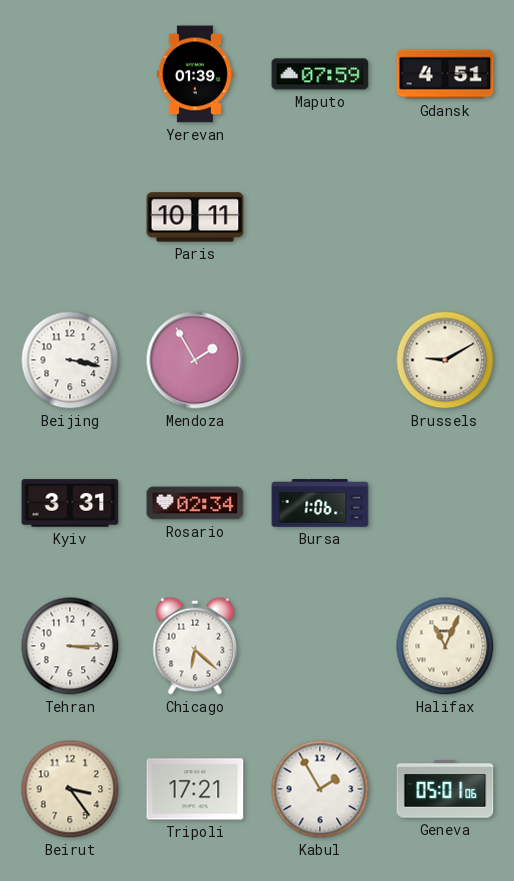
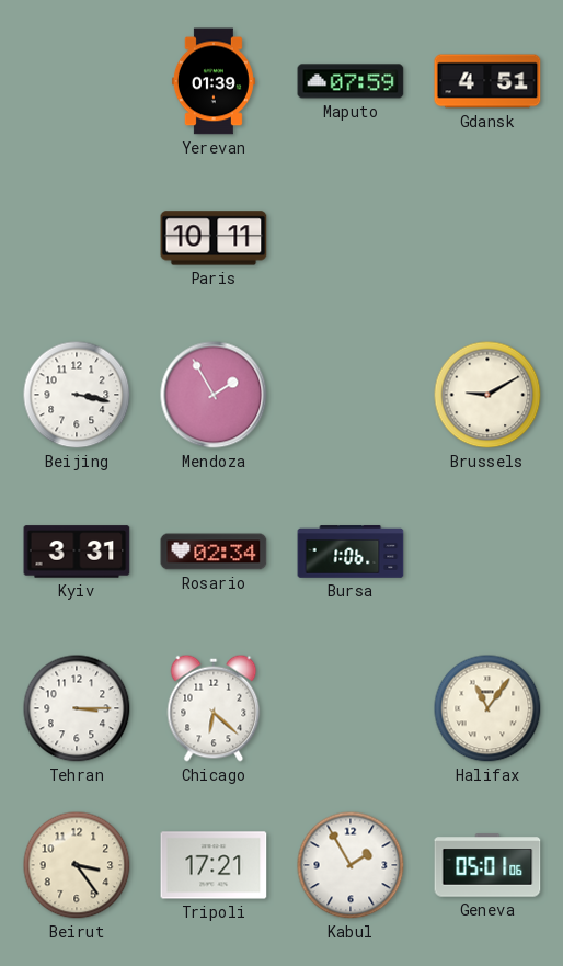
Halifax: 11:04 -> 11:06
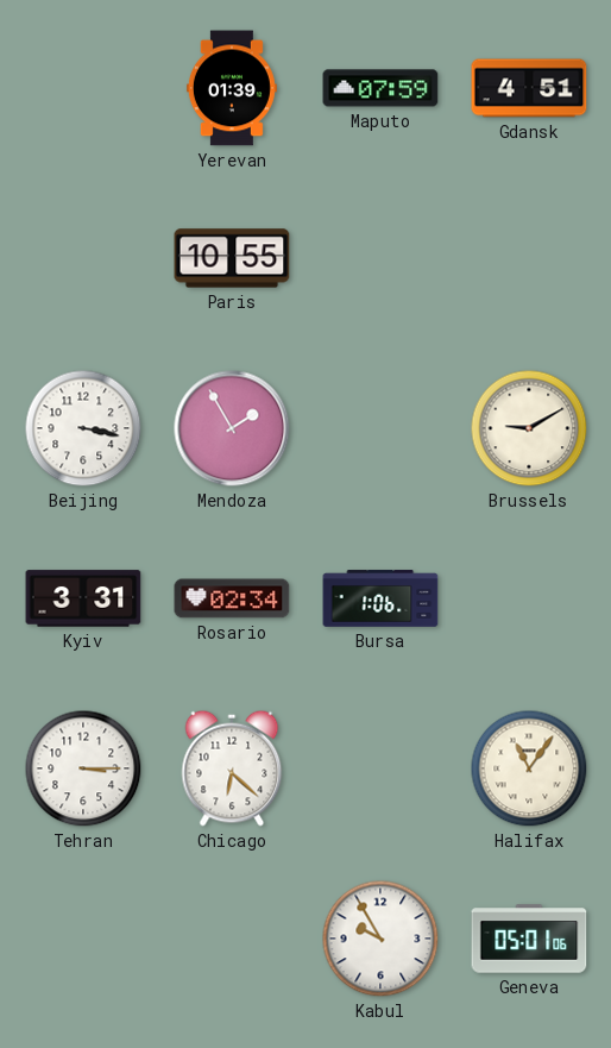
Paris: 10:11 -> 10:55
Beirut: 3:24 -> none
Tripoli: 17:21 -> none
Kabul: 1:55 -> 9:55
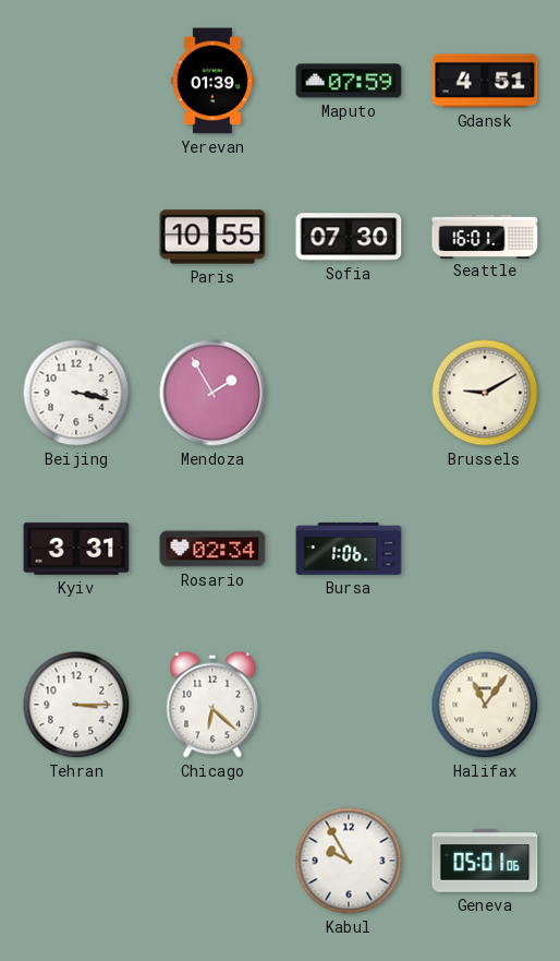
Sofia: none -> 07:30
Seattle: none -> 16:01
